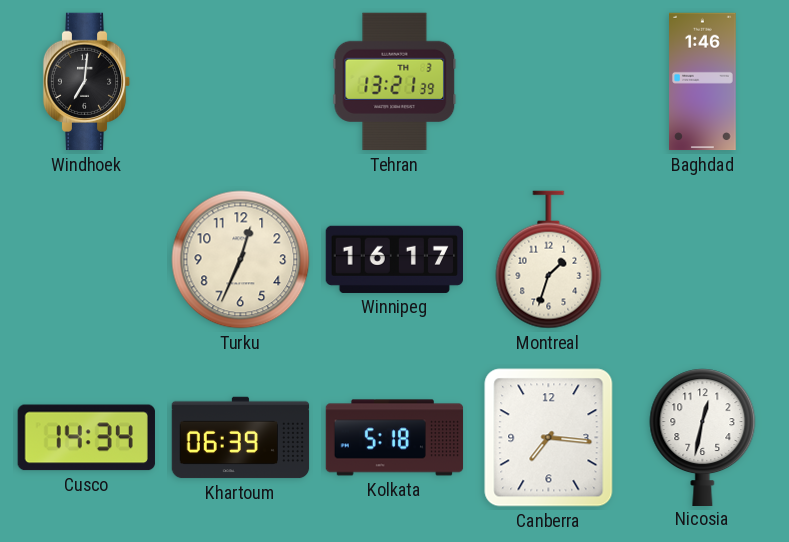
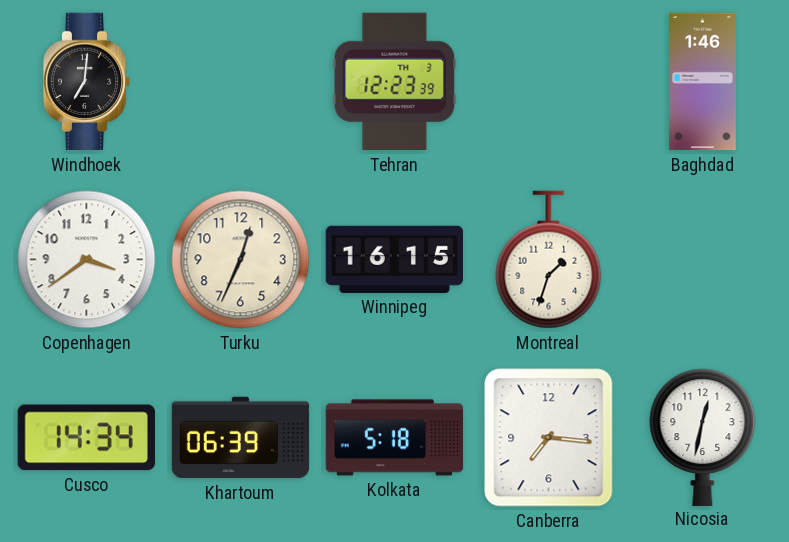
Tehran: 13:21 -> 12:23
Copenhagen: none -> 3:39
Winnipeg: 16:17 -> 16:15
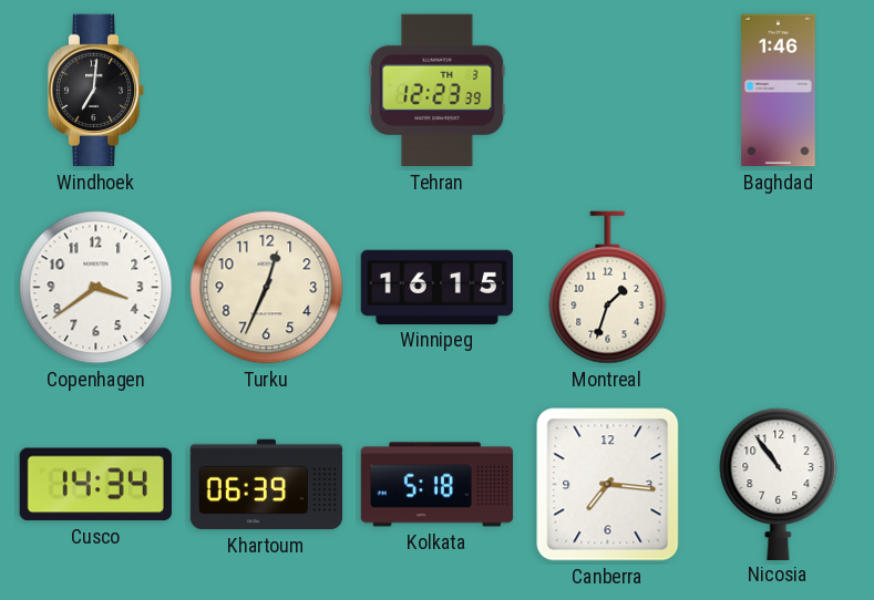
Nicosia: 12:32 -> 10:54
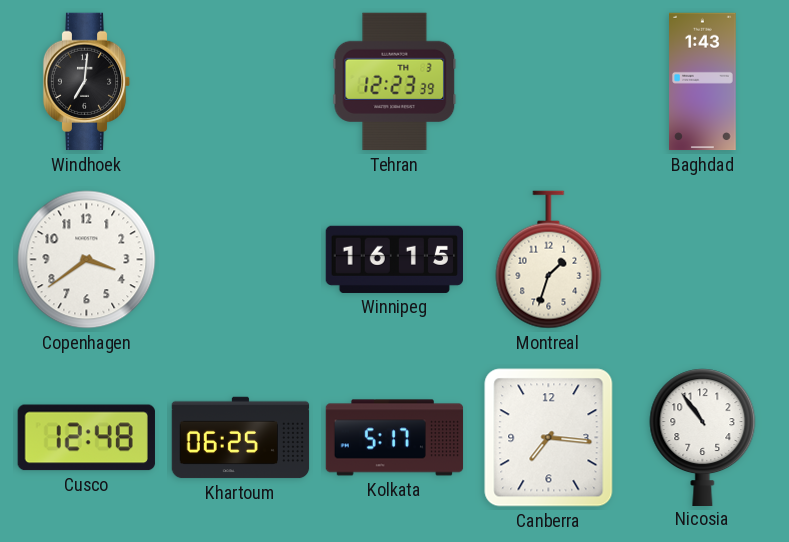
Baghdad: 1:46 -> 1:43
Turku: 12:34 -> none
Cusco: 14:34 -> 12:48
Khartoum: 06:39 -> 06:25
Kolkata: 5:18 -> 5:17
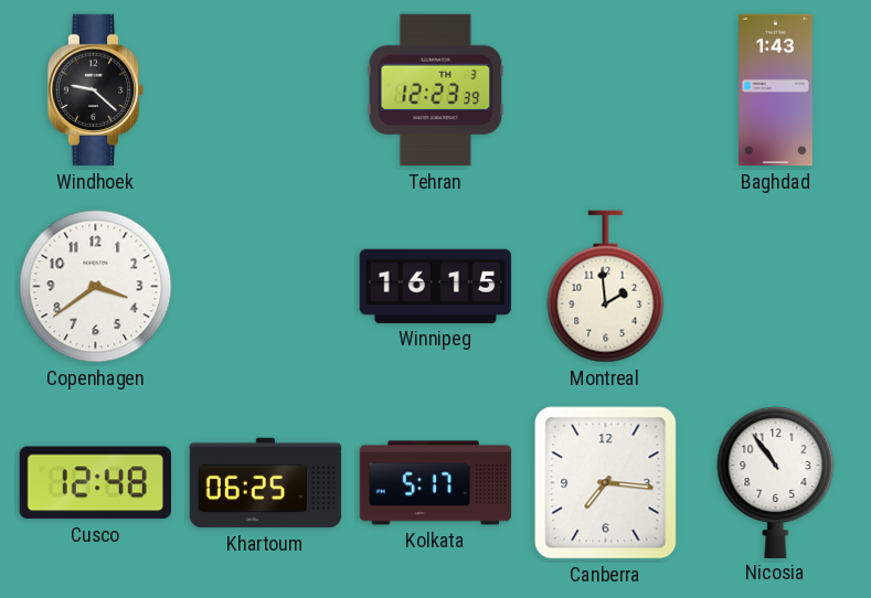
Windhoek: 7:01 -> 9:22
Montreal: 1:33 -> 1:59
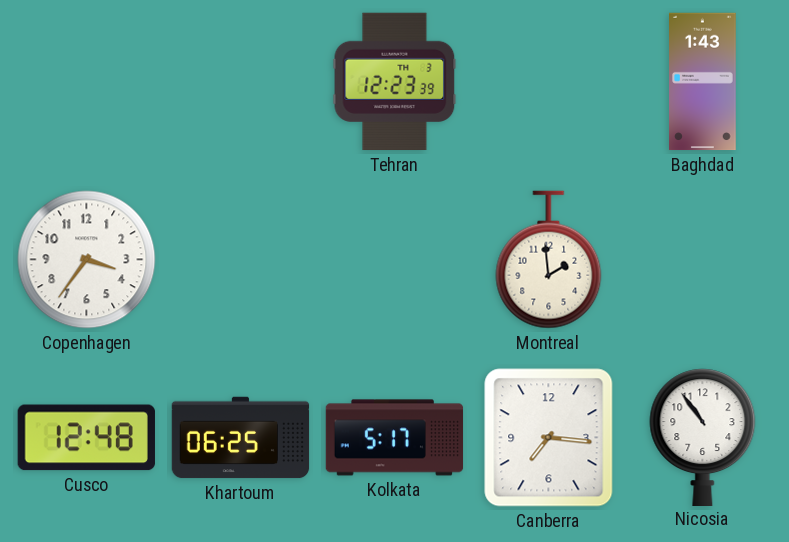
Windhoek: 9:22 -> none
Copenhagen: 3:39 -> 3:36
Winnipeg: 16:15 -> none
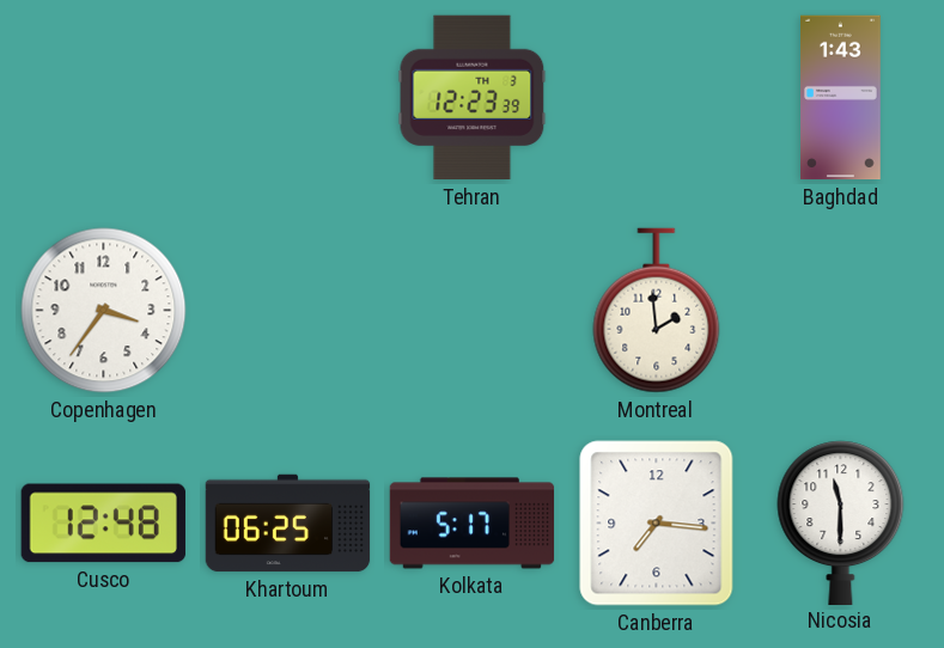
Nicosia: 10:54 -> 11:30
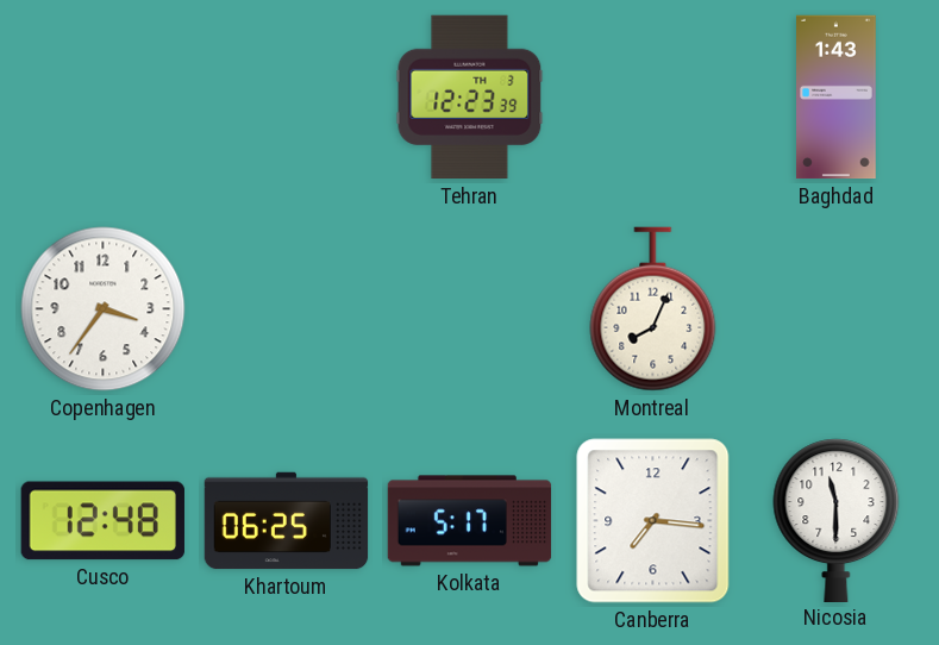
Montreal: 1:59 -> 8:04
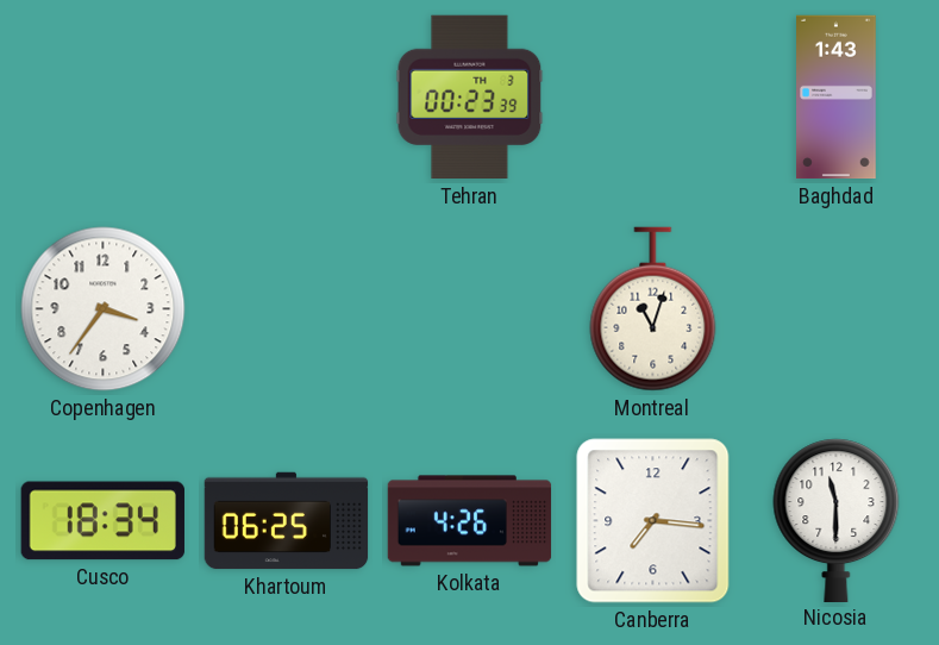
Tehran: 12:23 -> 00:23
Montreal: 8:04 -> 11:03
Cusco: 12:48 -> 18:34
Kolkata: 5:17 -> 4:26
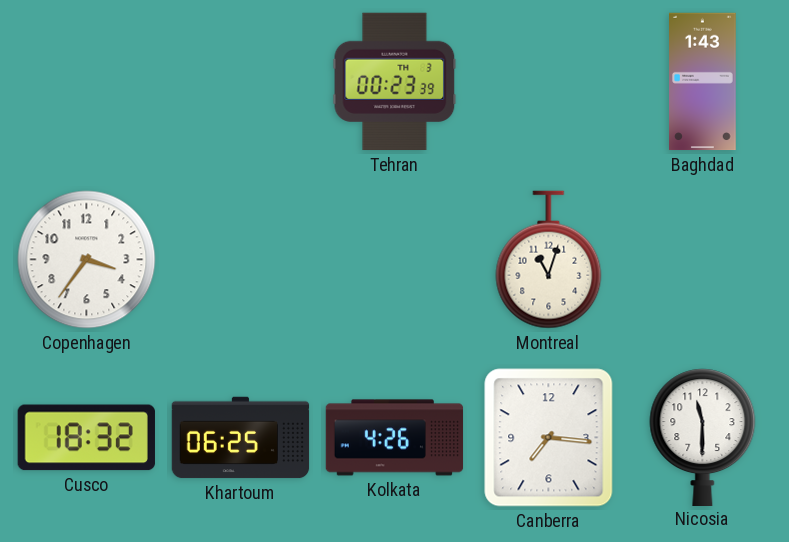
Cusco: 18:34 -> 18:32
